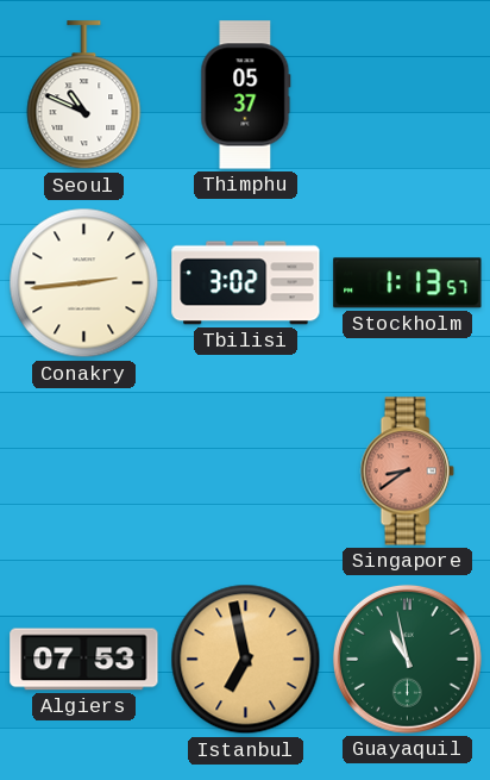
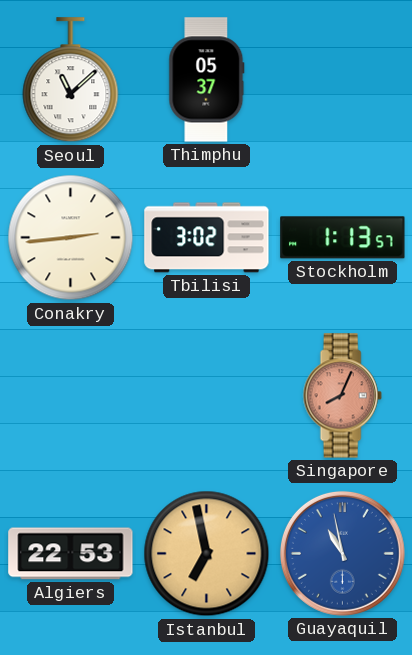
Seoul: 10:49 -> 11:08
Singapore: 8:39 -> 8:04
Algiers: 07:53 -> 22:53
Guayaquil dial: green -> blue
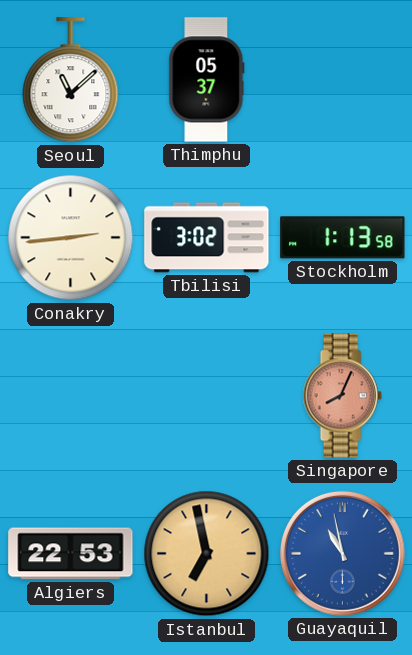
Stockholm: 1:13:57 -> 1:13:58
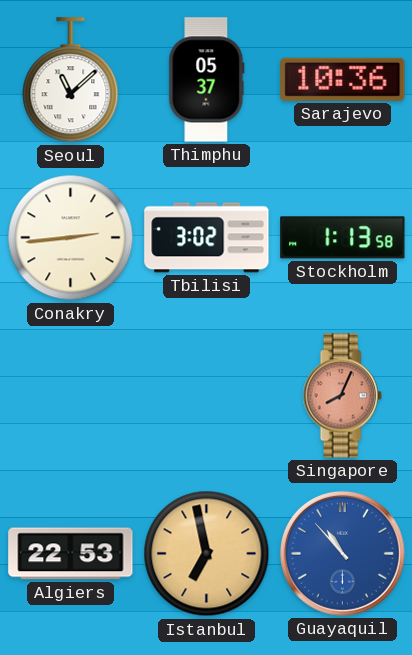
Sarajevo: none -> 10:36
Guayaquil: 10:58 -> 10:53
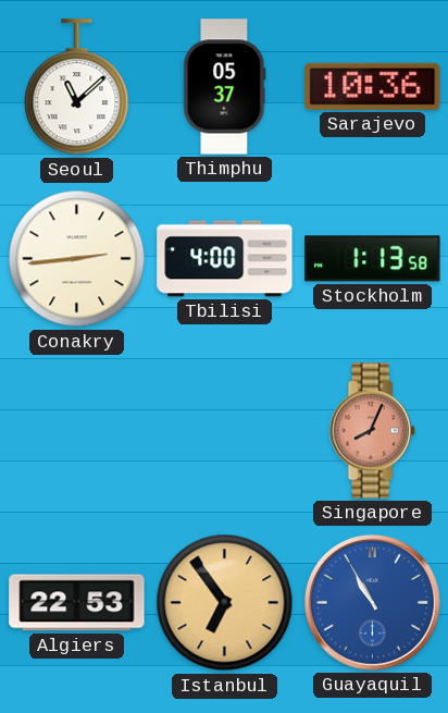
Tbilisi: 3:02 -> 4:00
Istanbul: 6:58 -> 6:54
Guayaquil: 10:53 -> 10:55
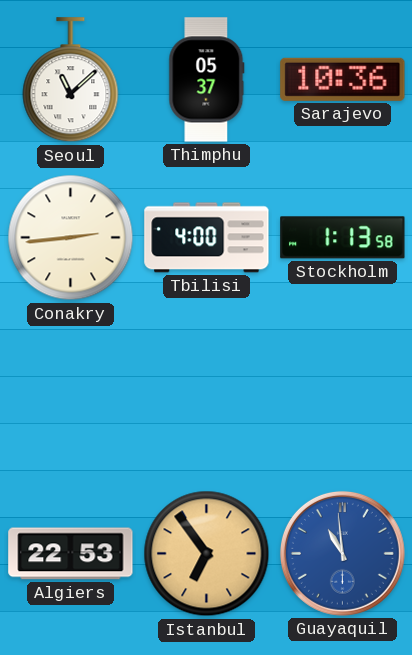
Singapore: 8:04 -> none
Guayaquil: 10:55 -> 10:59
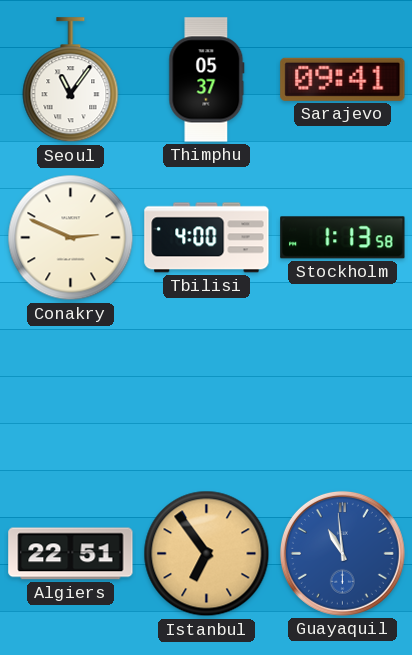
Seoul: 11:08 -> 11:06
Sarajevo: 10:36 -> 09:41
Conakry: 2:44 -> 2:49
Algiers: 22:53 -> 22:51
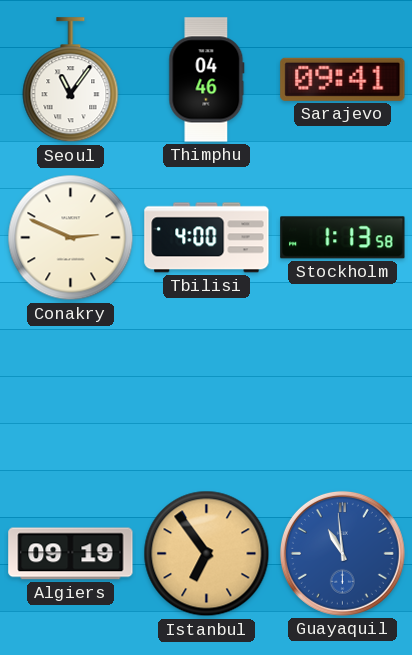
Thimphu: 05:37 -> 04:46
Algiers: 22:51 -> 09:19
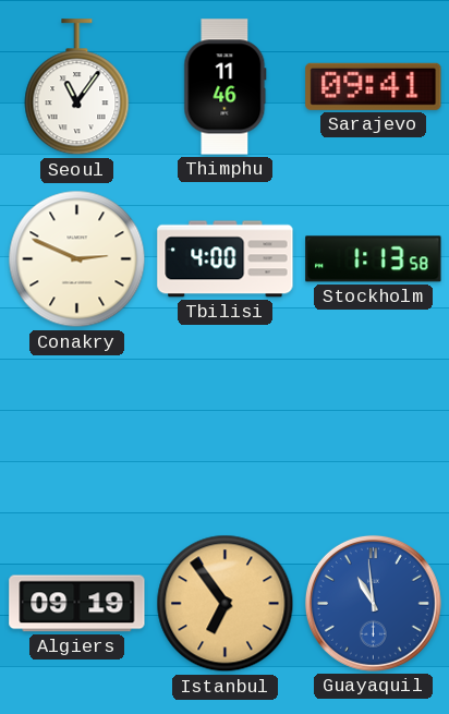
Thimphu: 04:46 -> 11:46
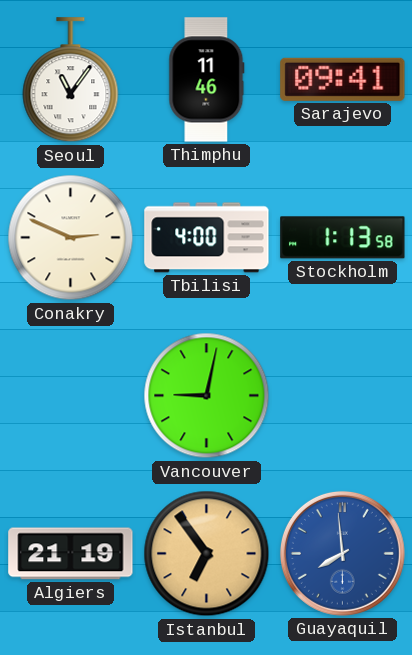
Vancouver: none -> 9:02
Algiers: 09:19 -> 21:19
Guayaquil: 10:59 -> 7:59
